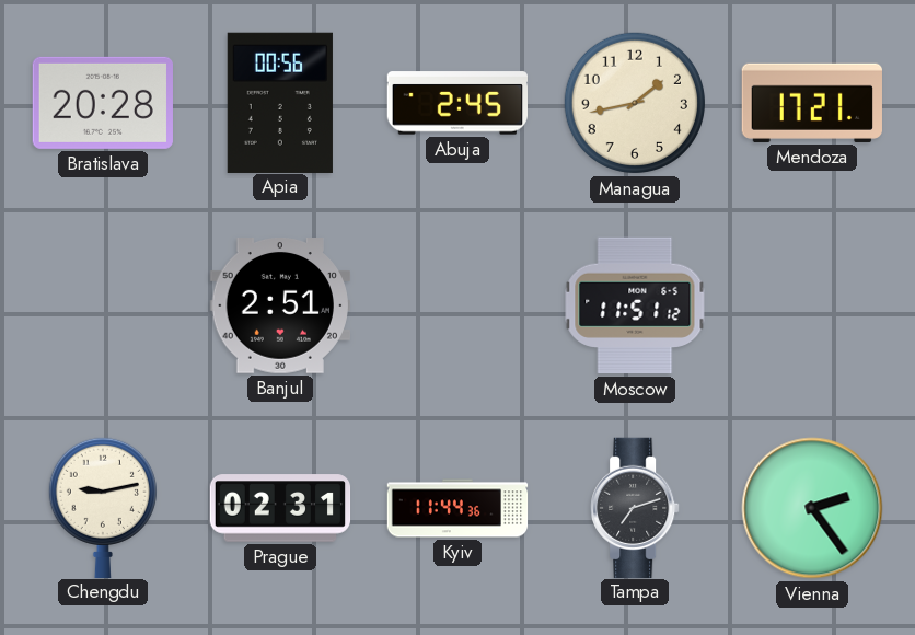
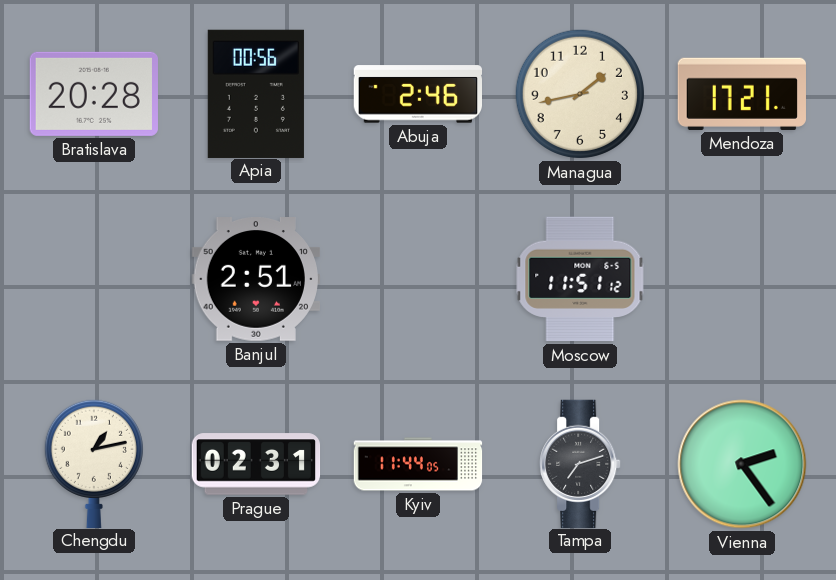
Abuja: 2:45 -> 2:46
Chengdu: 9:13 -> 1:13
Kyiv: 11:44:36 -> 11:44:05
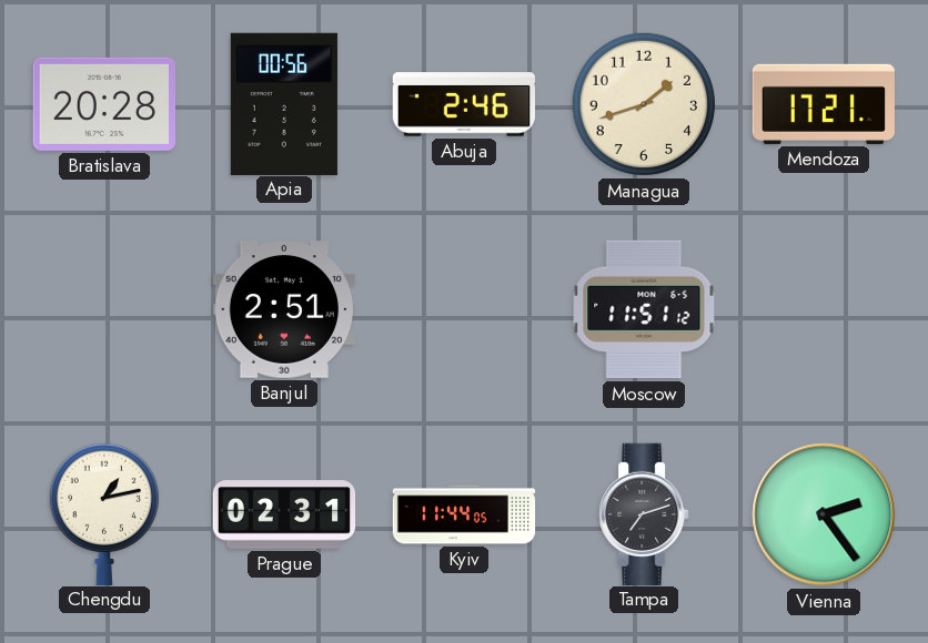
Managua: 1:43 -> 1:42
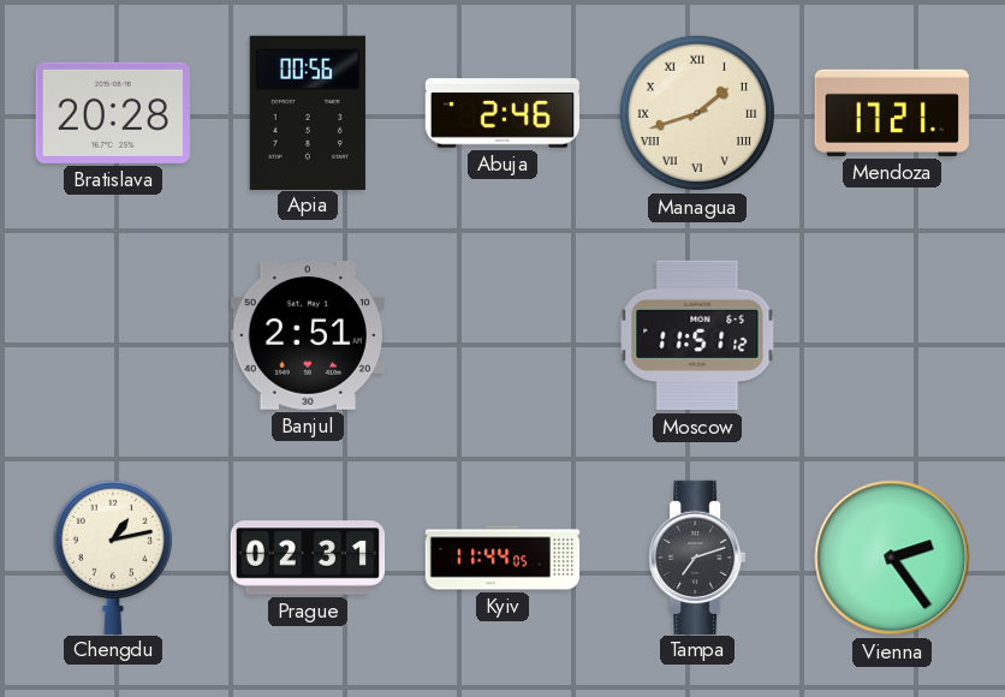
Managua numerals: Arabic -> Roman
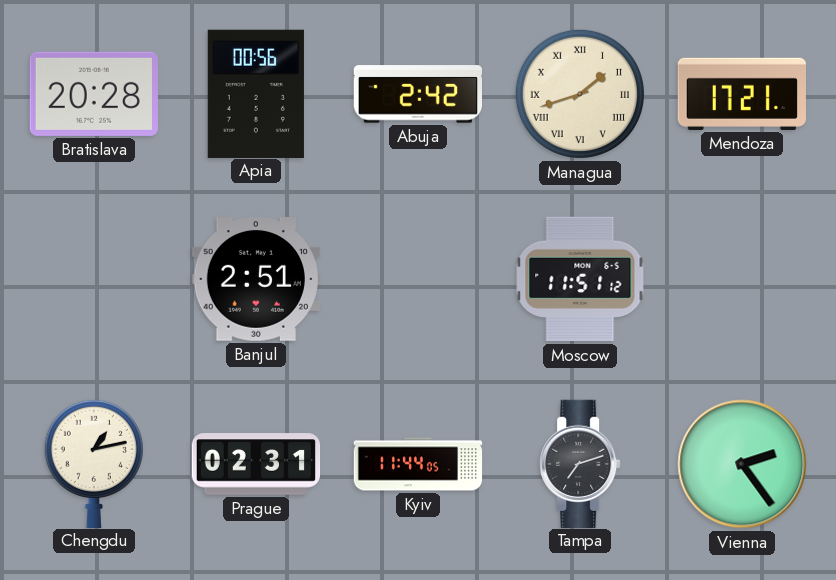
Abuja: 2:46 -> 2:42
